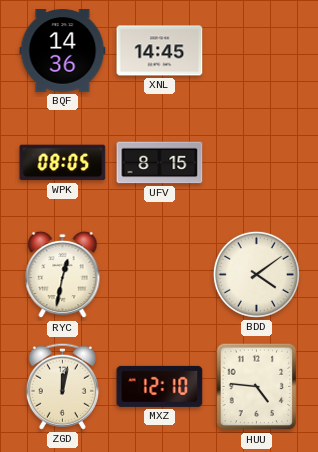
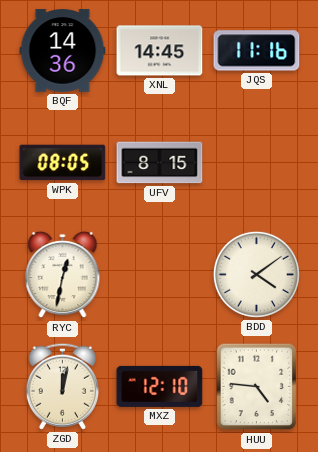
JQS: none -> 11:16
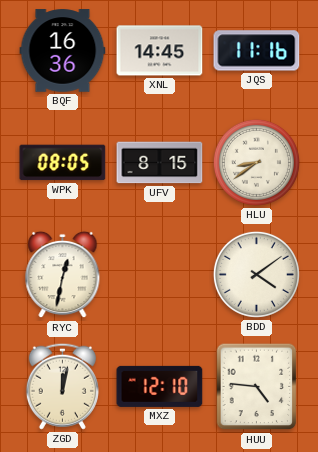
BQF: 14:36 -> 16:36
HLU: none -> 8:39
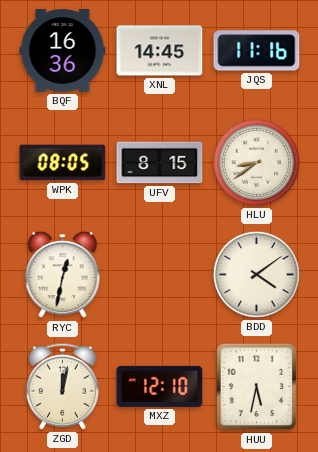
HUU: 4:46 -> 5:32
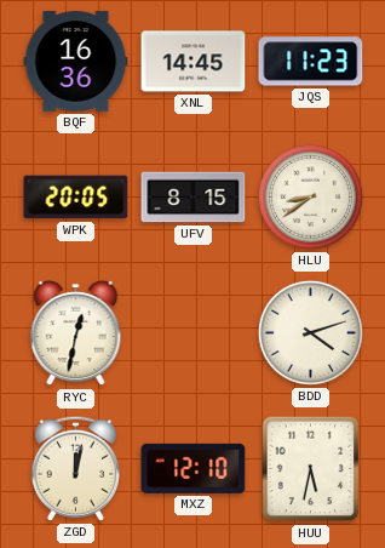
JQS: 11:16 -> 11:23
WPK: 08:05 -> 20:05
BDD: 4:09 -> 4:12
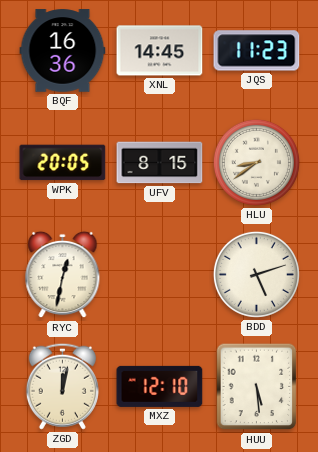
BDD: 4:12 -> 5:12
HUU: 5:32 -> 5:29
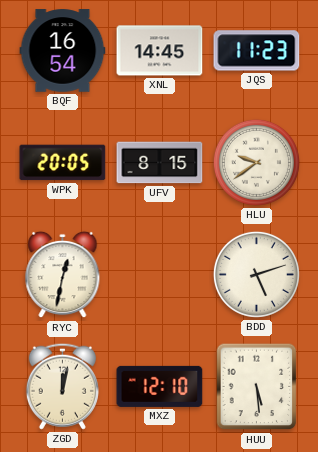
BQF: 16:36 -> 16:54
HLU: 8:39 -> 9:39
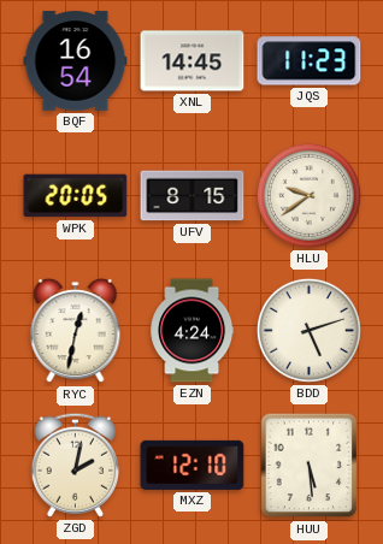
EZN: none -> 4:24
ZGD: 12:02 -> 2:02
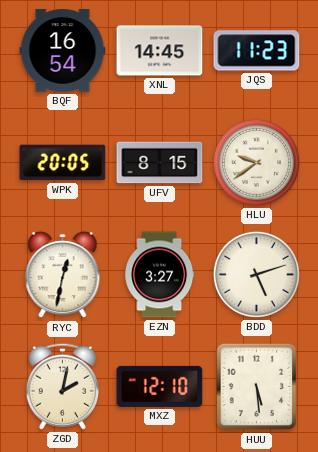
EZN: 4:24 -> 3:27
